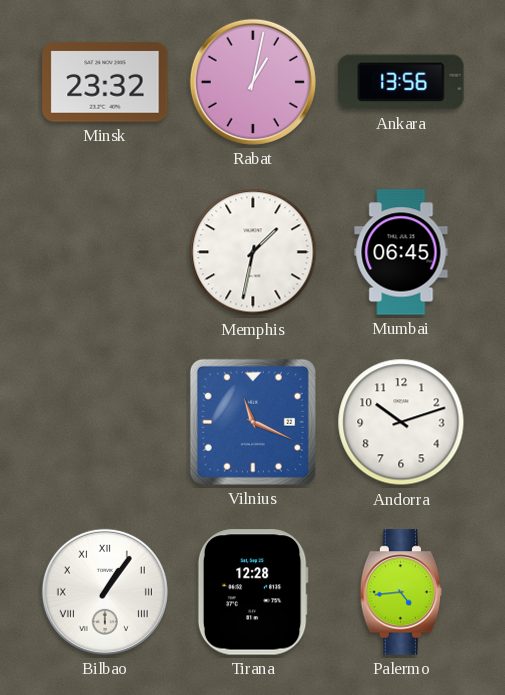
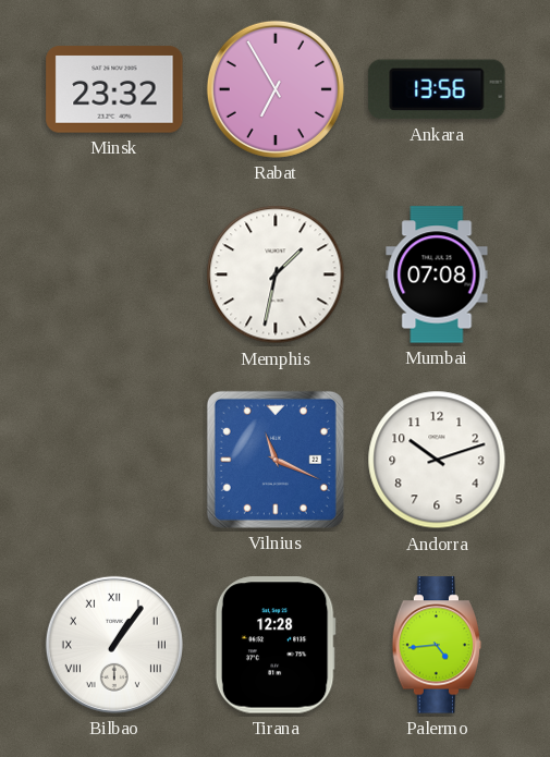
Rabat: 1:02 -> 6:55
Mumbai: 06:45 -> 07:08
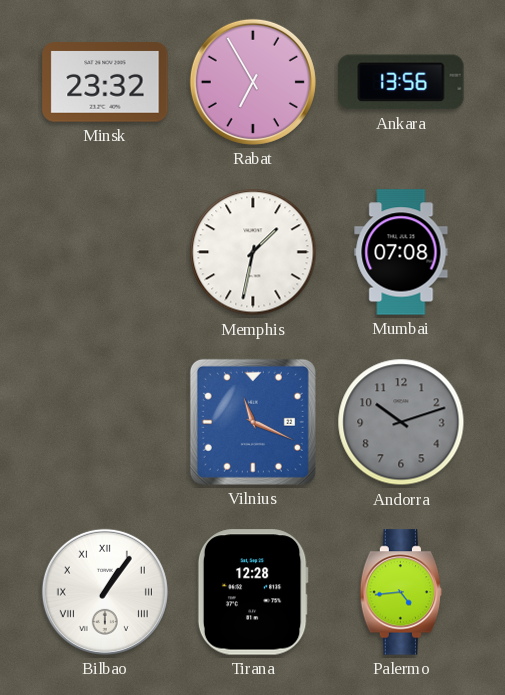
Andorra dial: white -> grey
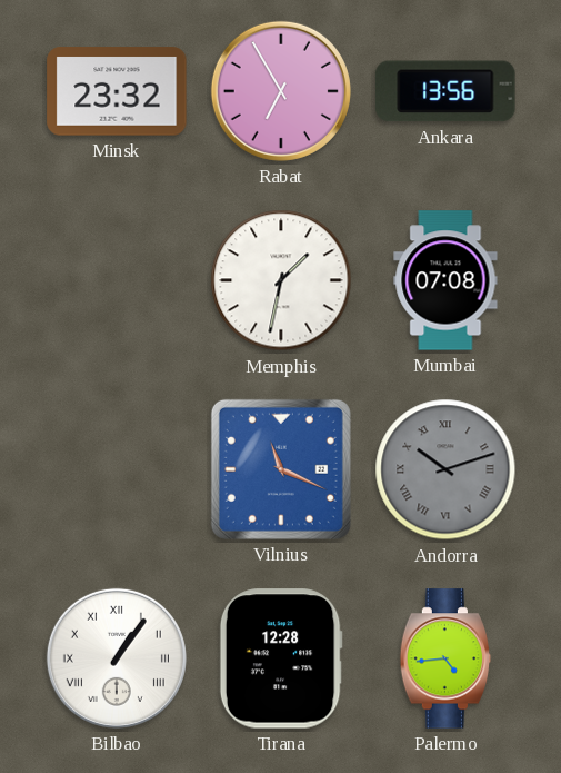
Andorra numerals: Arabic -> Roman
